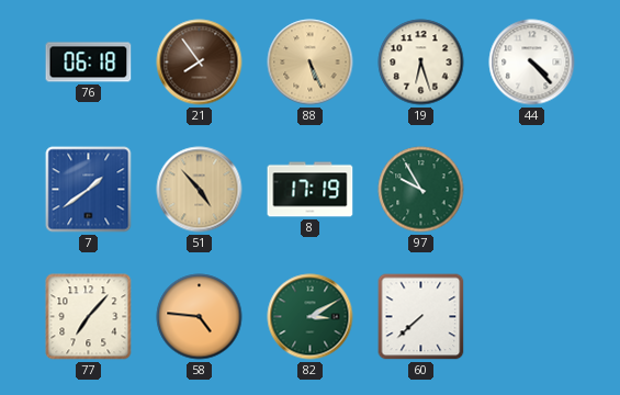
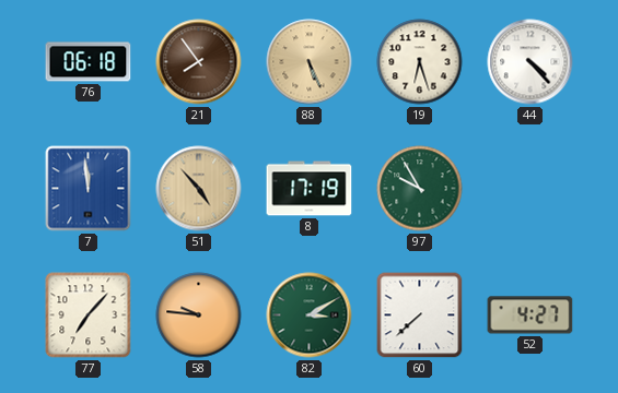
7: 1:39 -> 11:59
58: 4:46 -> 9:46
52: none -> 4:27
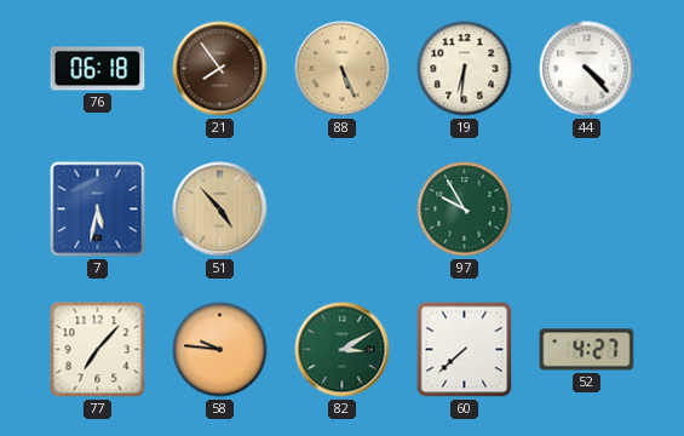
19: 6:27 -> 6:31
7: 11:59 -> 5:32
8: 17:19 -> none
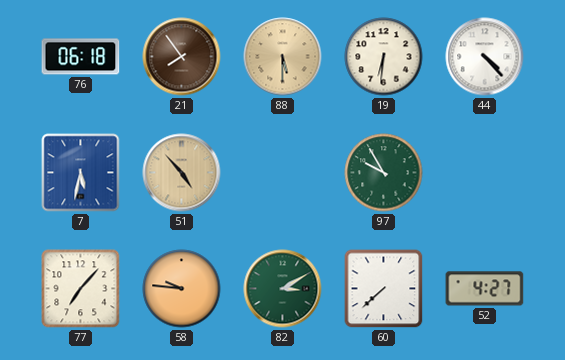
88: 5:26 -> 5:30
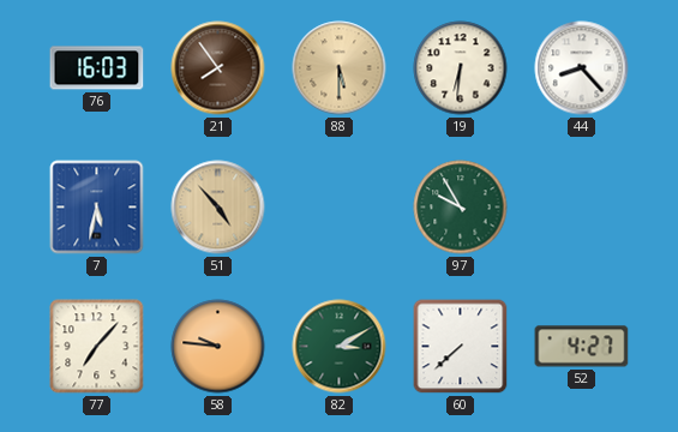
76: 06:18 -> 16:03
44: 4:23 -> 8:23
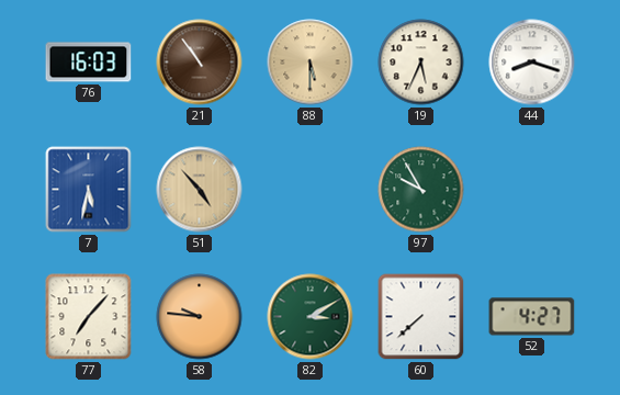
21: 7:54 -> 10:54
19: 6:31 -> 5:34
44: 8:23 -> 8:18
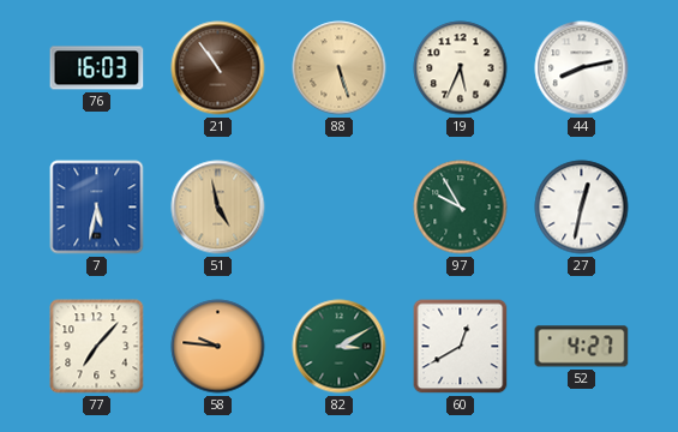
88: 5:30 -> 5:27
44: 8:18 -> 8:13
51: 4:53 -> 4:58
27: none -> 12:32
60: 7:38 -> 12:40
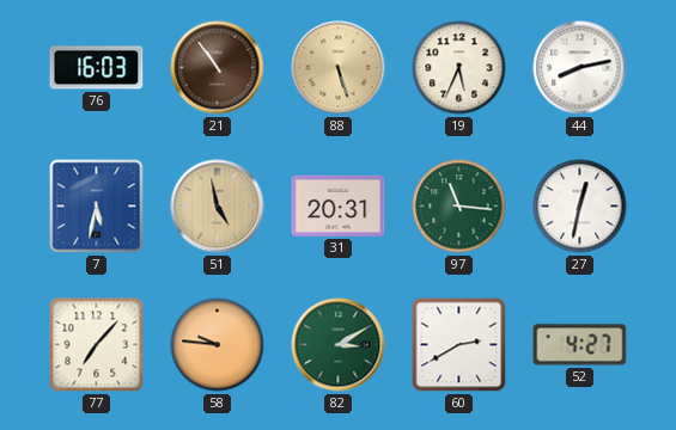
31: none -> 20:31
97: 9:55 -> 11:16
60: 12:40 -> 2:40
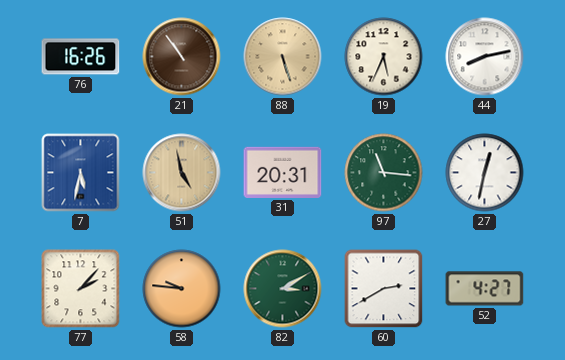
76: 16:03 -> 16:26
77: 7:07 -> 2:07
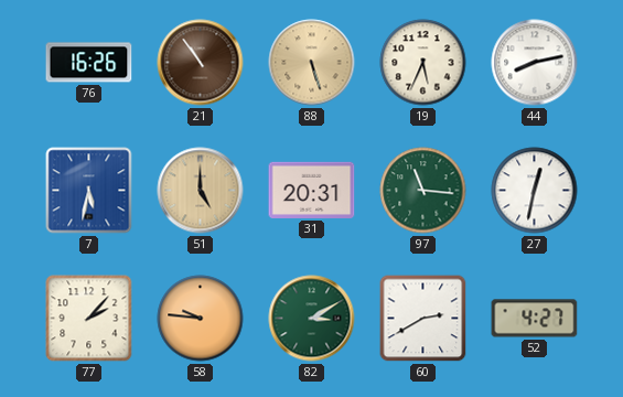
51: 4:58 -> 5:00
